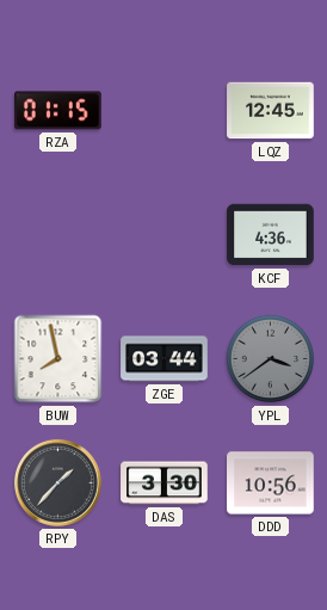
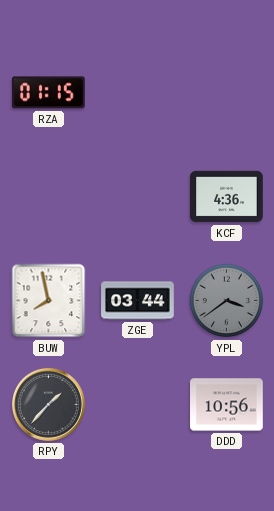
LQZ: 12:45 -> none
DAS: 3:30 -> none
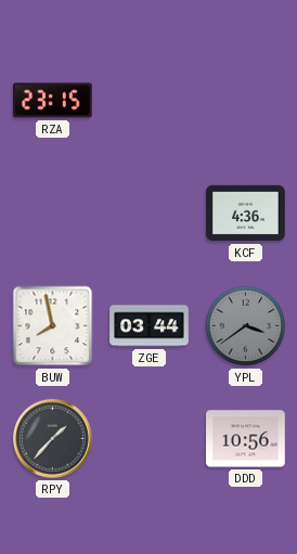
RZA: 01:15 -> 23:15
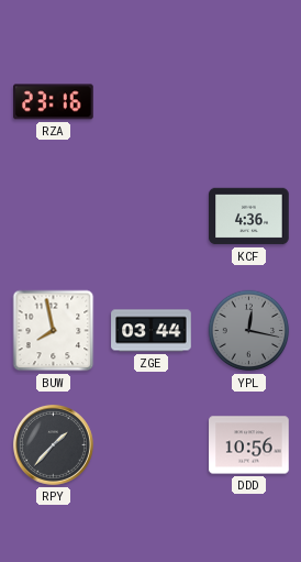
RZA: 23:15 -> 23:16
YPL: 3:39 -> 12:17
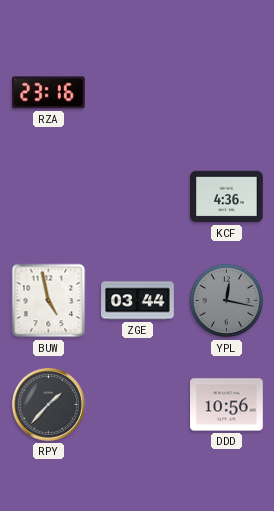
BUW: 7:58 -> 4:58
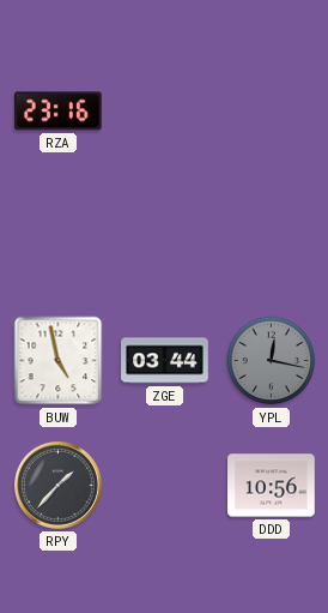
KCF: 4:36 -> none
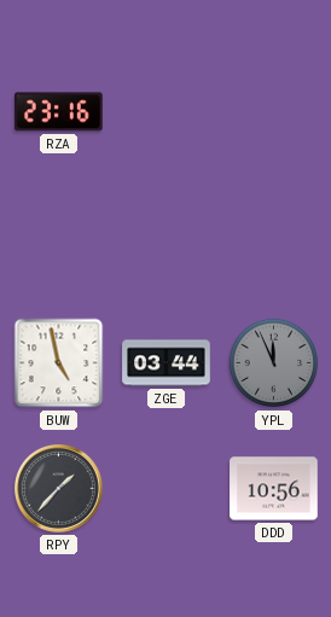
YPL: 12:17 -> 11:56
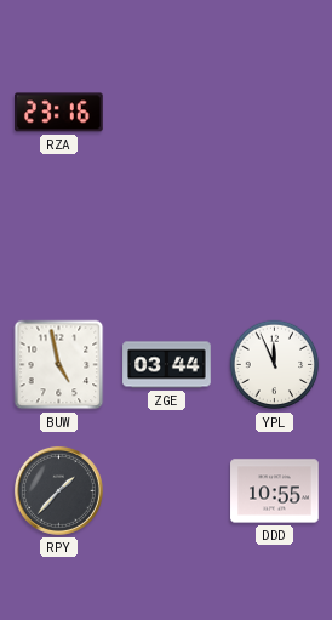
YPL dial: grey -> white
DDD: 10:56 -> 10:55
